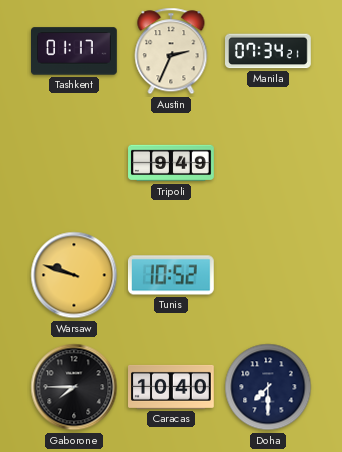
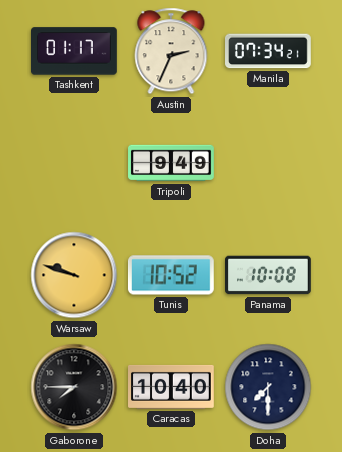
Panama: none -> 10:08
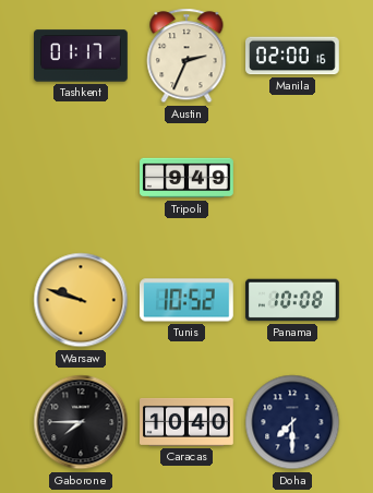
Manila: 07:34 -> 02:00
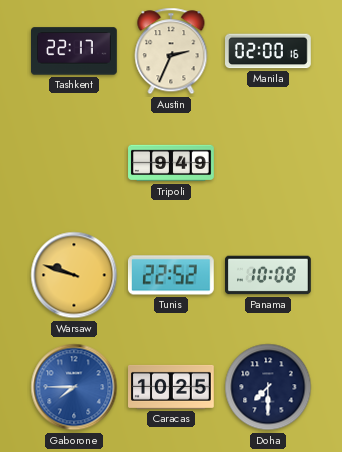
Tashkent: 01:17 -> 22:17
Tunis: 10:52 -> 22:52
Gaborone dial: black -> blue
Caracas: 10:40 -> 10:25
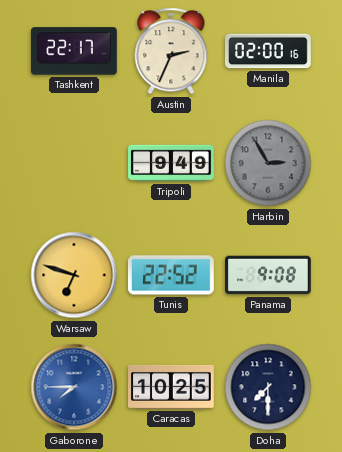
Harbin: none -> 2:55
Warsaw: 9:48 -> 6:48
Panama: 10:08 -> 9:08
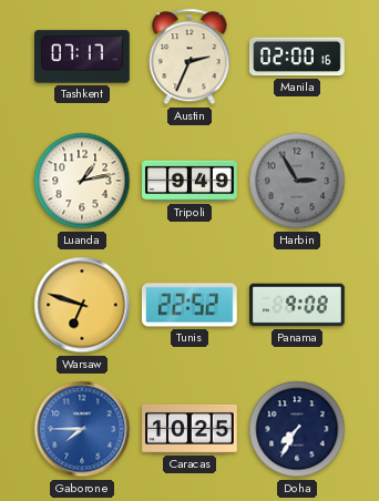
Tashkent: 22:17 -> 07:17
Luanda: none -> 1:13
Doha: 7:30 -> 7:35
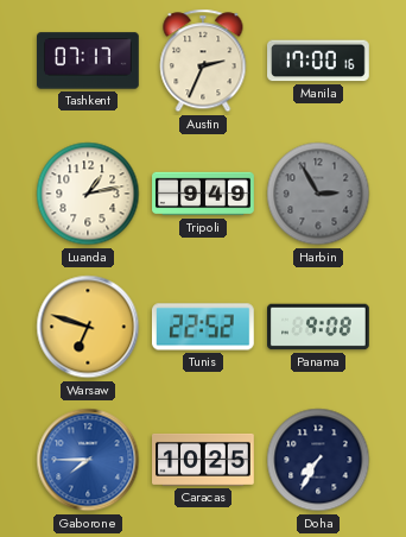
Manila: 02:00 -> 17:00
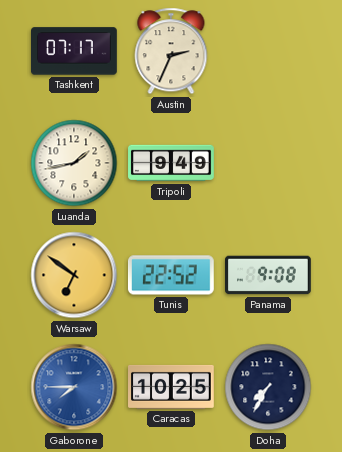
Manila: 17:00 -> none
Luanda: 1:13 -> 1:43
Harbin: 2:55 -> none
Warsaw: 6:48 -> 6:51
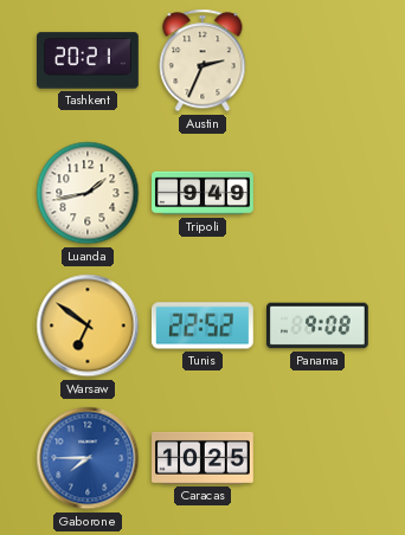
Tashkent: 07:17 -> 20:21
Doha: 7:35 -> none
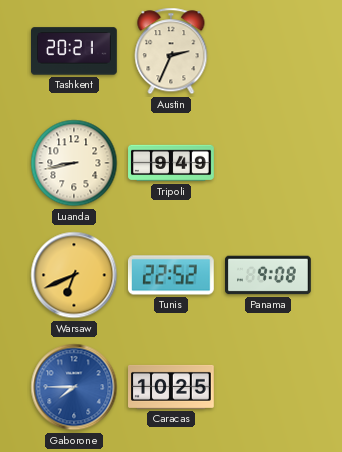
Luanda: 1:43 -> 8:43
Warsaw: 6:51 -> 6:41
